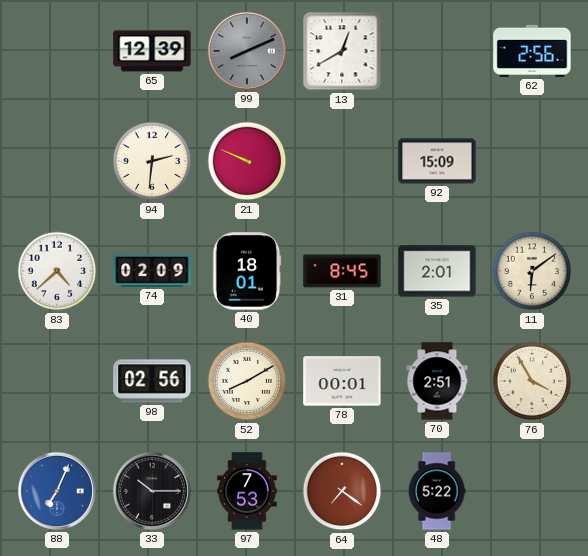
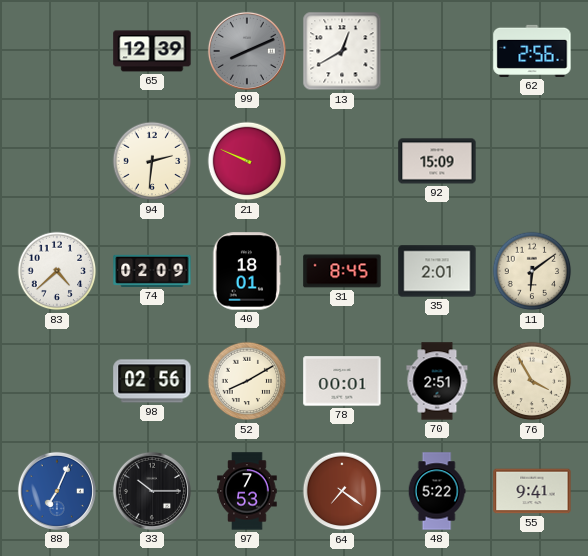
55: none -> 9:41
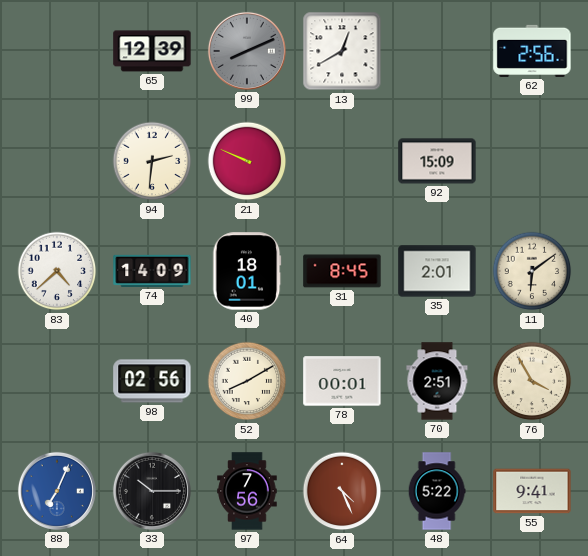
74: 02:09 -> 14:09
97: 7:53 -> 7:56
64: 7:21 -> 4:26
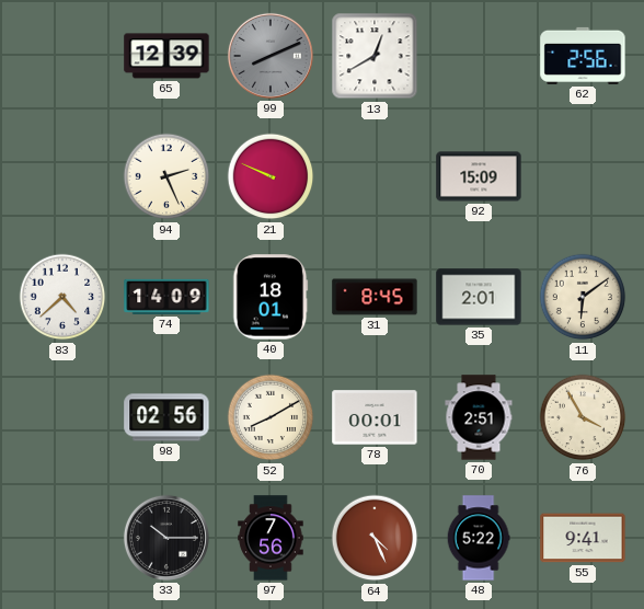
94: 2:31 -> 2:26
88: 7:04 -> none
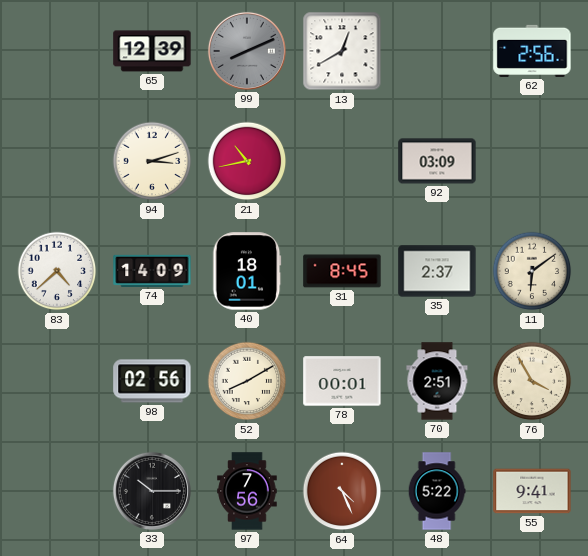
94: 2:26 -> 3:12
21: 9:49 -> 10:43
92: 15:09 -> 03:09
35: 2:01 -> 2:37
